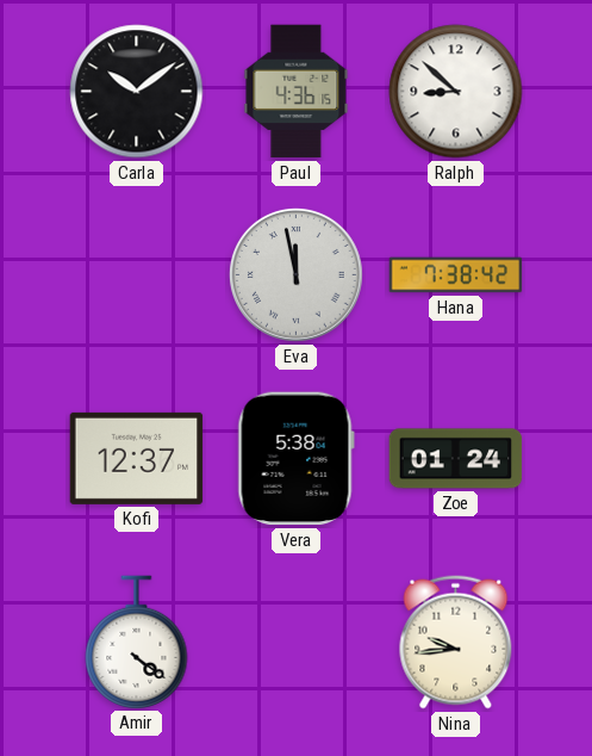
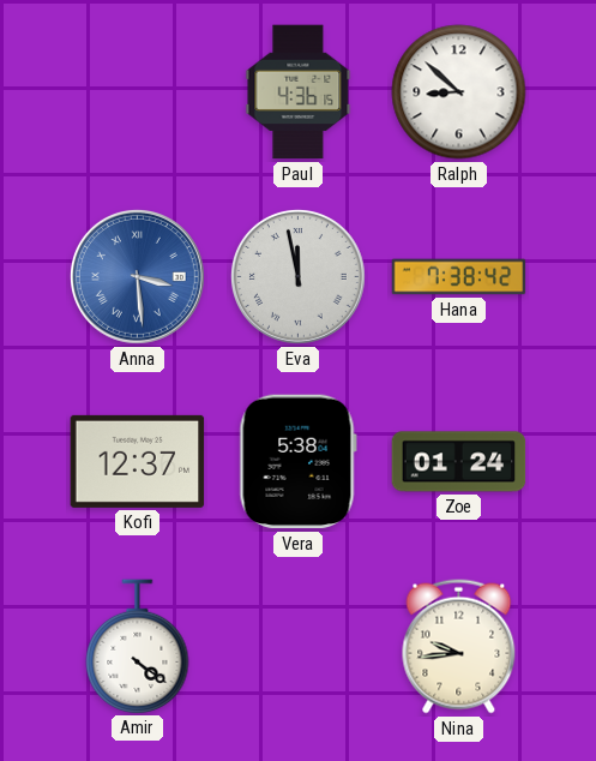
Carla: 10:09 -> none
Anna: none -> 3:29
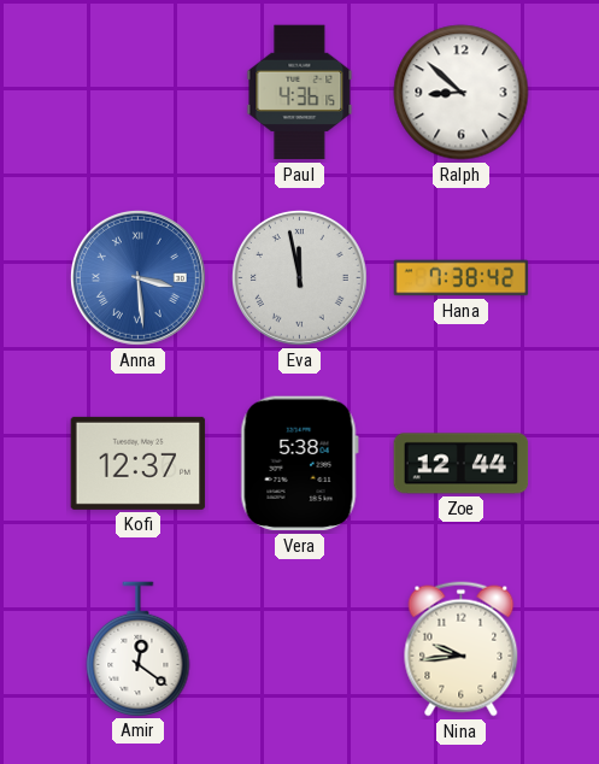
Zoe: 01:24 -> 12:44
Amir: 4:21 -> 12:21
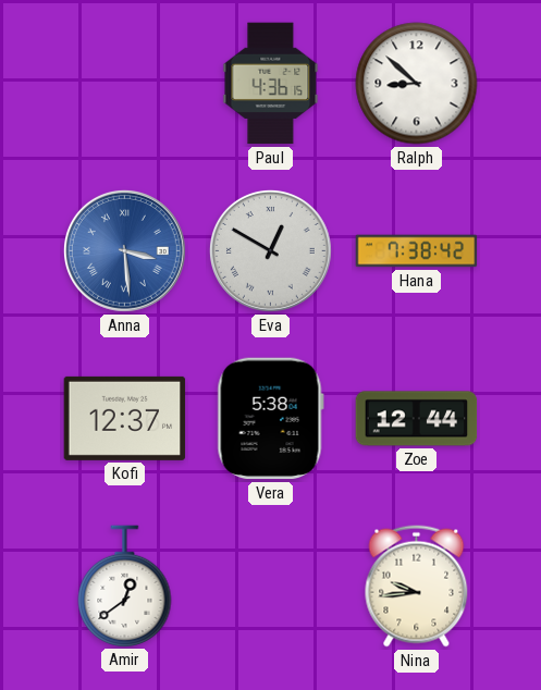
Eva: 11:58 -> 12:50
Amir: 12:21 -> 12:39
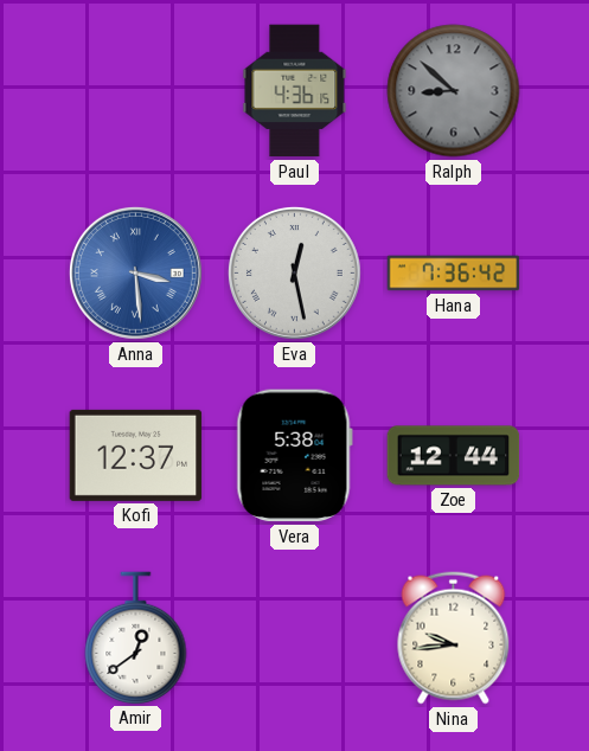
Ralph dial: white -> grey
Eva: 12:50 -> 12:28
Hana: 7:38 -> 7:36
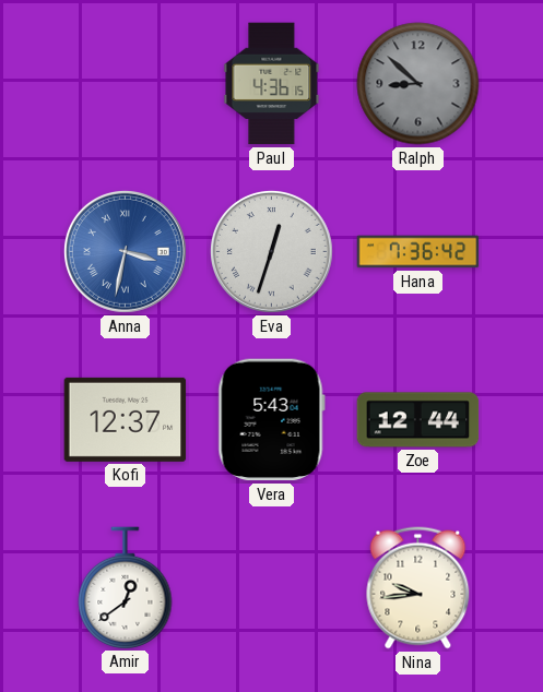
Anna: 3:29 -> 3:32
Eva: 12:28 -> 12:33
Vera: 5:38 -> 5:43
